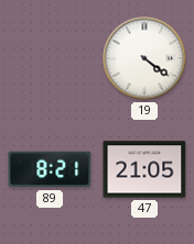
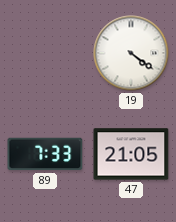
89: 8:21 -> 7:33
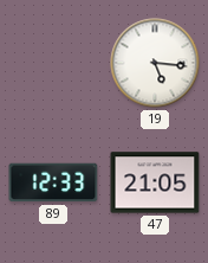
19: 4:21 -> 5:16
89: 7:33 -> 12:33
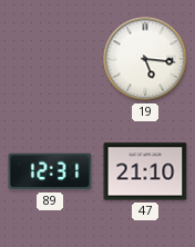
89: 12:33 -> 12:31
47: 21:05 -> 21:10
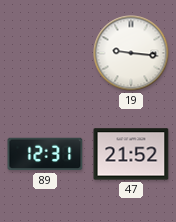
19: 5:16 -> 9:16
47: 21:10 -> 21:52
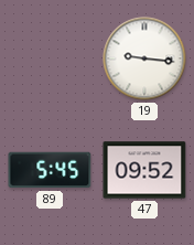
89: 12:31 -> 5:45
47: 21:52 -> 09:52
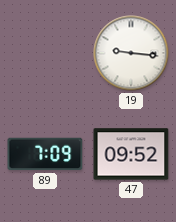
89: 5:45 -> 7:09
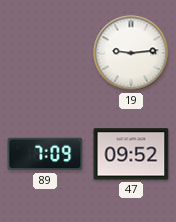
19: 9:16 -> 9:14
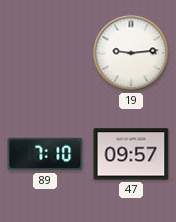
89: 7:09 -> 7:10
47: 09:52 -> 09:57
